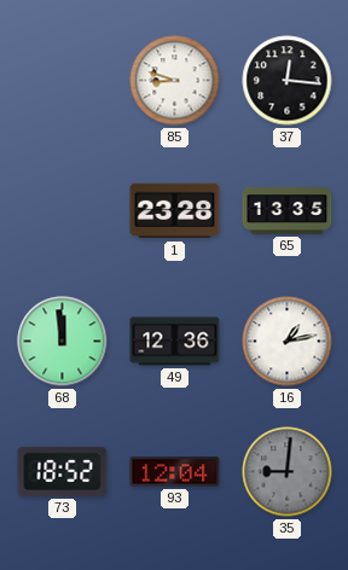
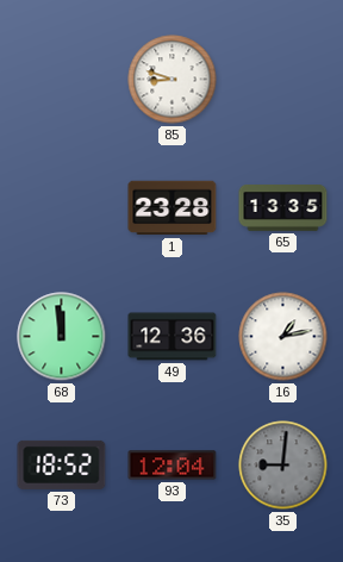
37: 12:16 -> none
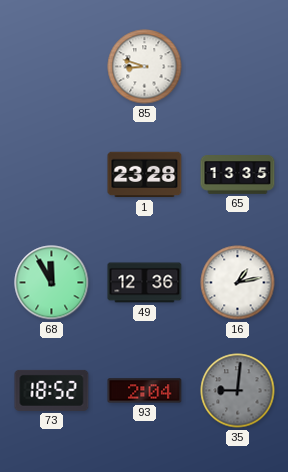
68: 11:59 -> 11:55
93: 12:04 -> 2:04
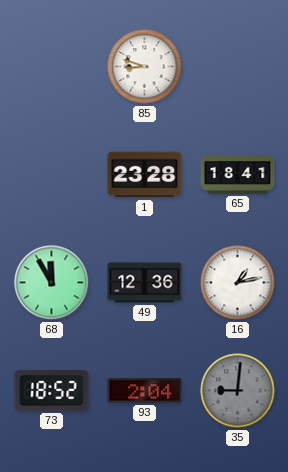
65: 13:35 -> 18:41
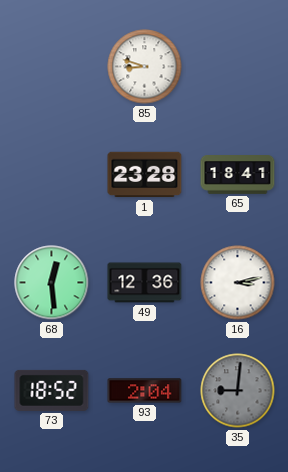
68: 11:55 -> 12:29
16: 1:13 -> 3:13
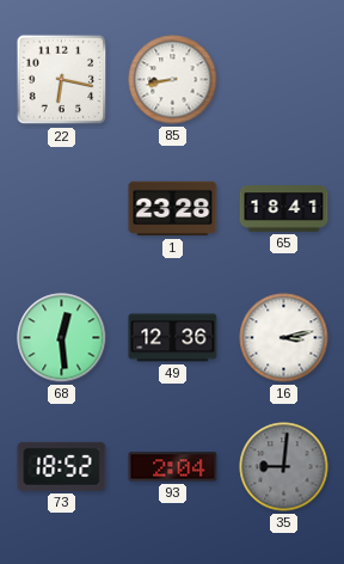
22: none -> 6:17
85: 8:48 -> 8:43
